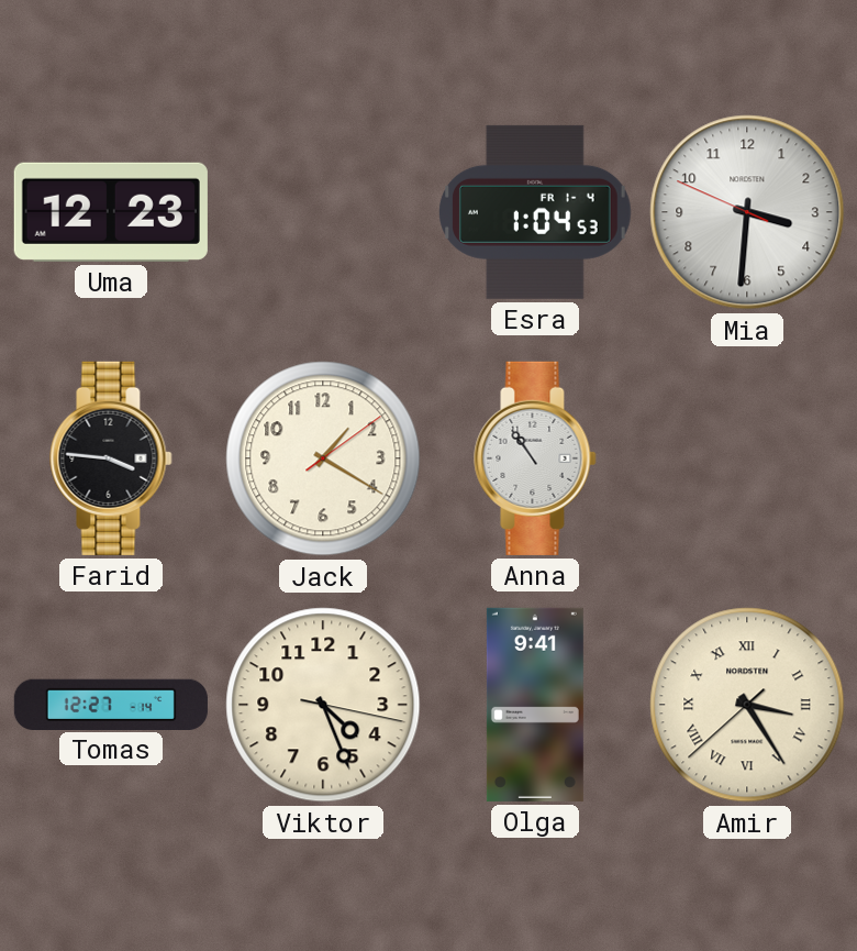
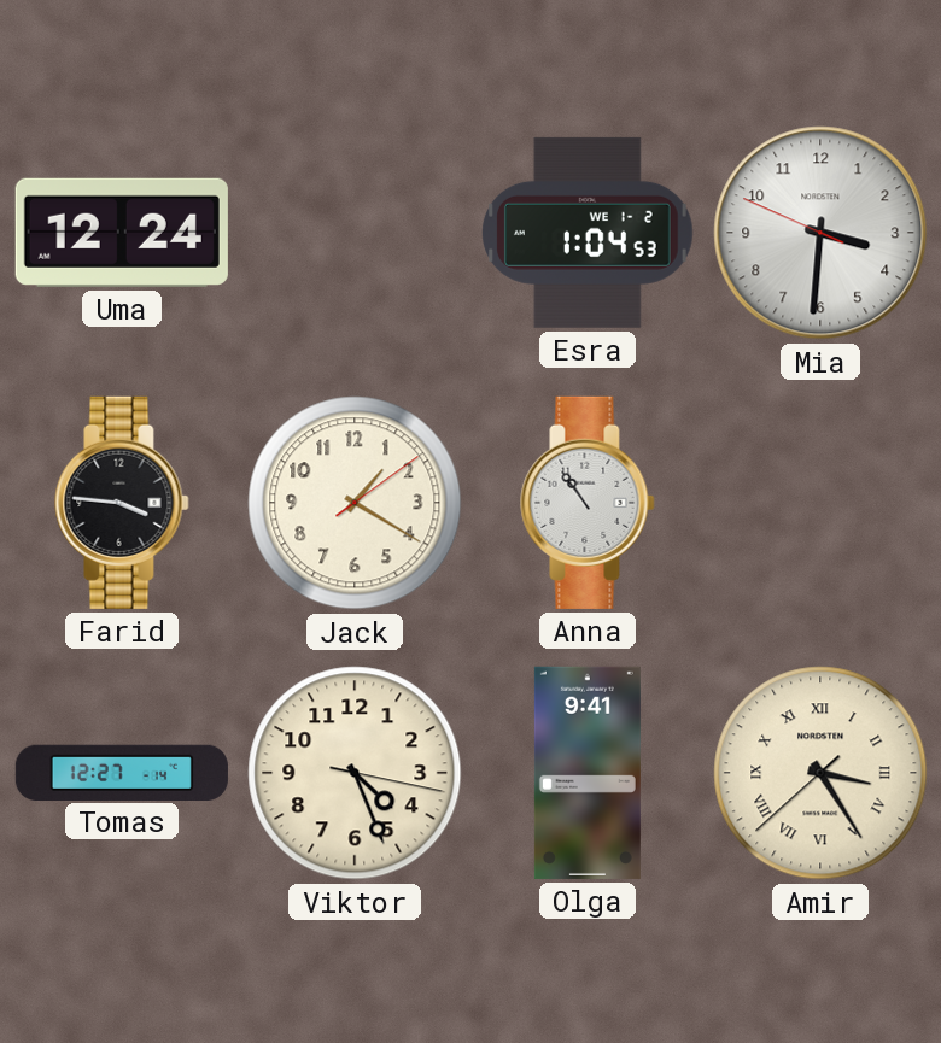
Uma: 12:23 -> 12:24
Esra date: FR 1-4 -> WE 1-2
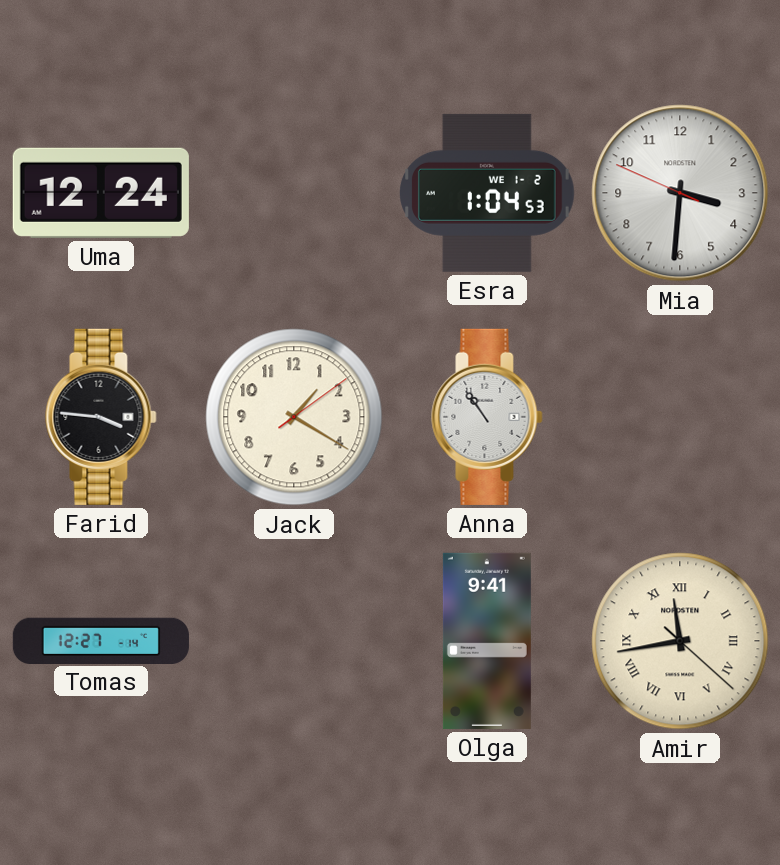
Viktor: 4:26 -> none
Amir: 3:24 -> 11:43
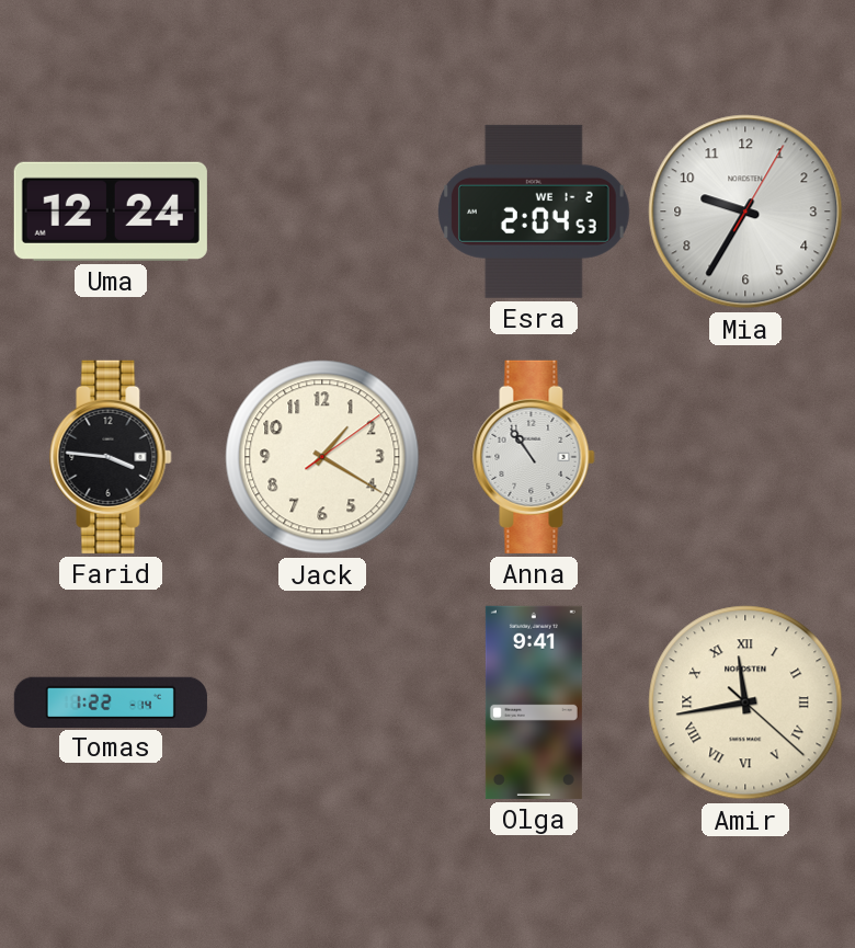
Esra: 1:04 -> 2:04
Mia: 3:30 -> 9:35
Tomas: 12:27 -> 1:22
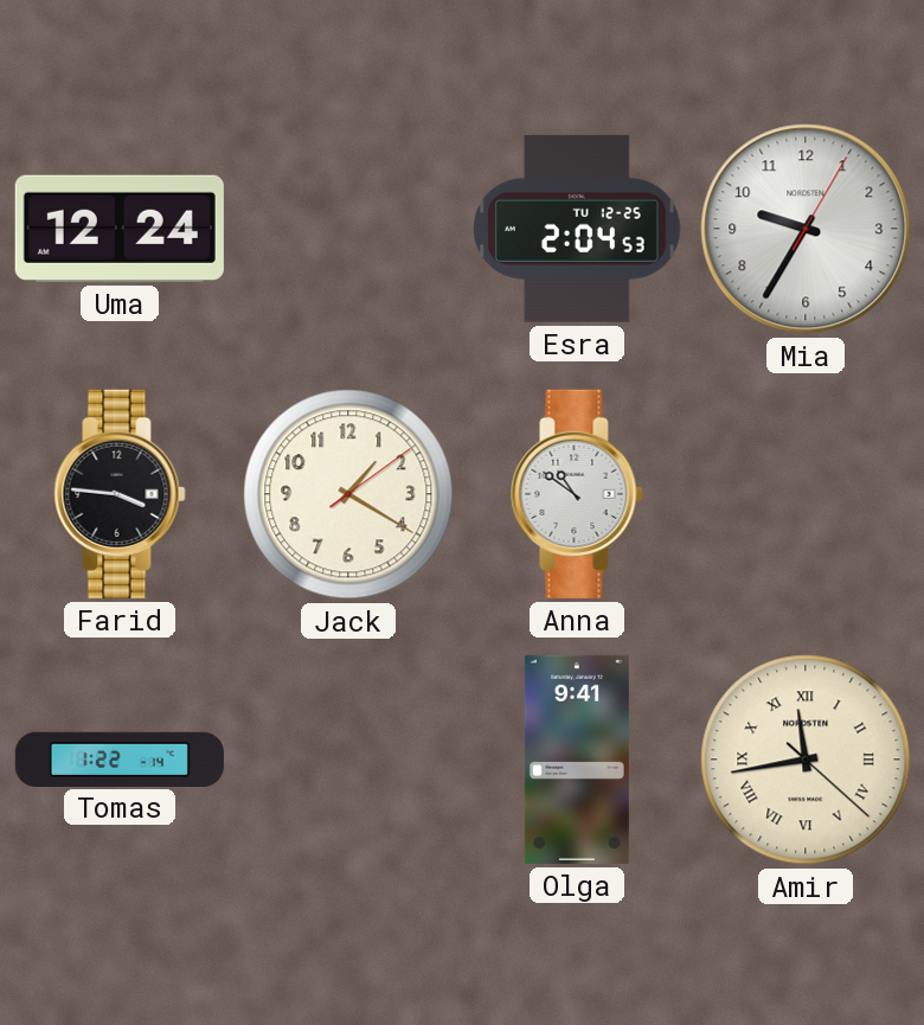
Esra date: WE 1-2 -> TU 12-25
Anna: 10:54 -> 10:51
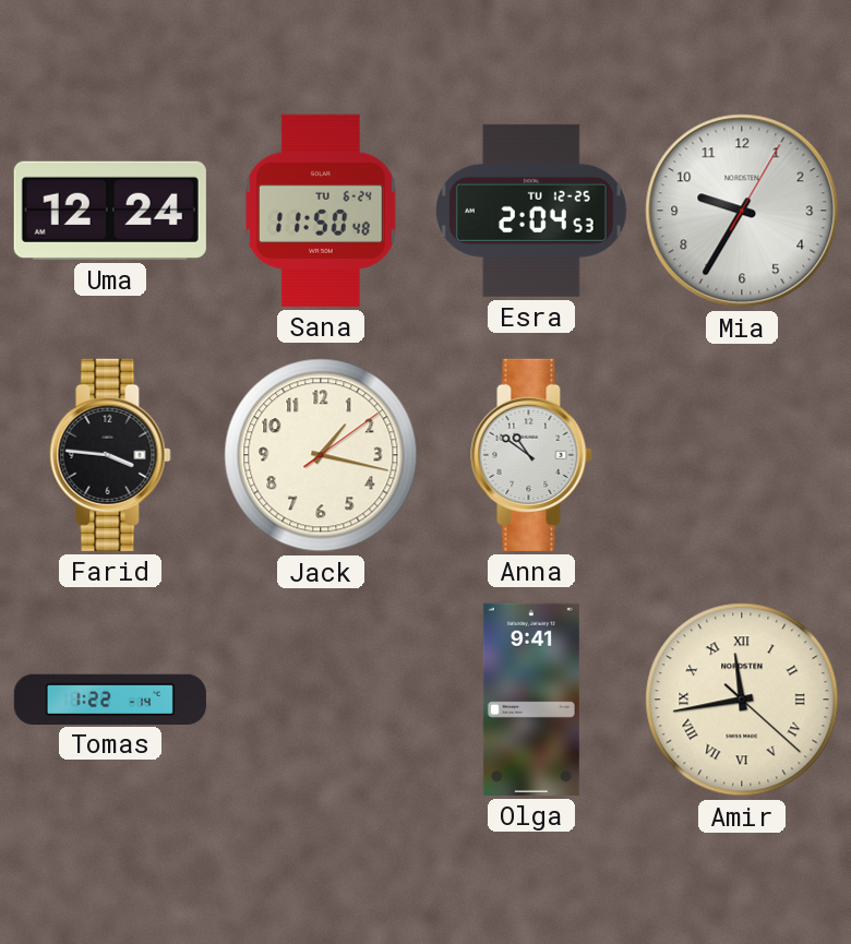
Sana: none -> 11:50
Jack: 1:20 -> 1:17
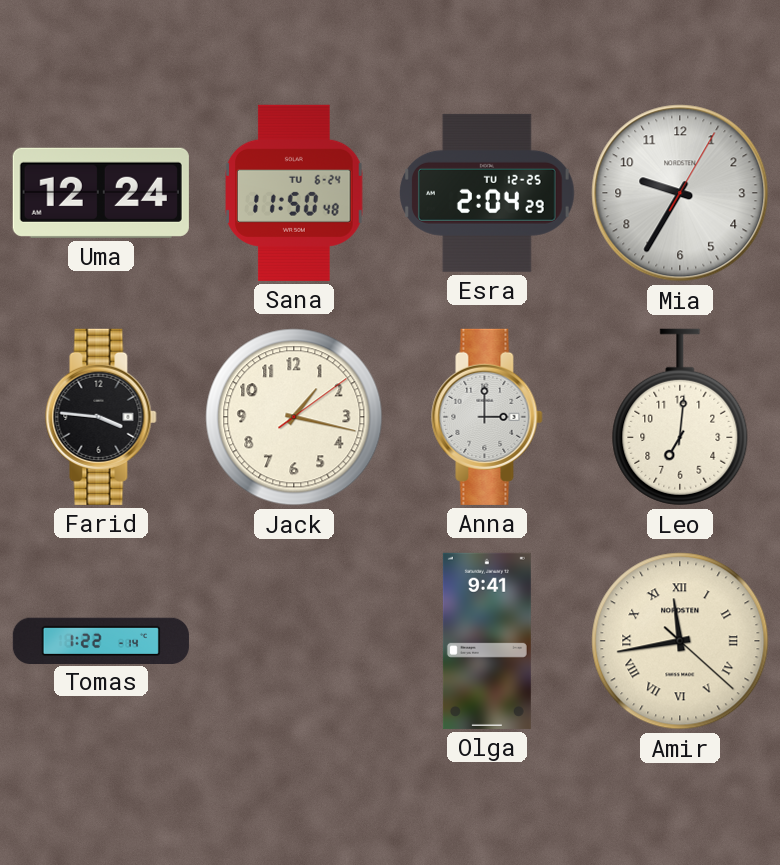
Esra: 2:04:53 -> 2:04:29
Anna: 10:51 -> 3:00
Leo: none -> 7:01
